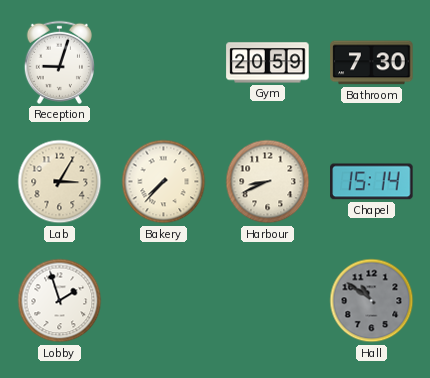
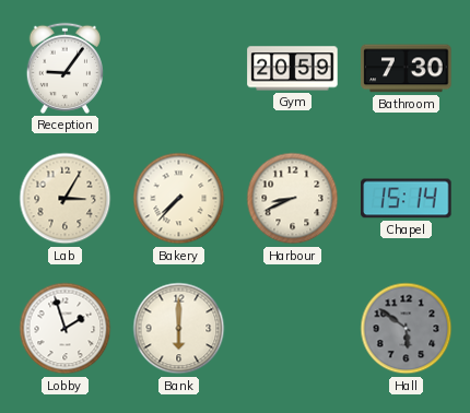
Reception: 9:03 -> 9:06
Bank: none -> 6:00
Hall: 10:51 -> 5:51
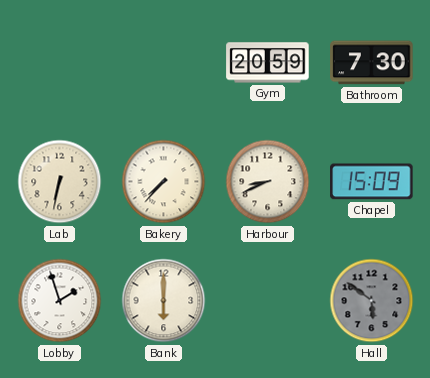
Reception: 9:06 -> none
Lab: 3:05 -> 6:32
Chapel: 15:14 -> 15:09
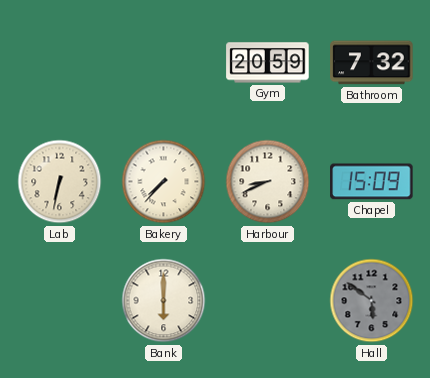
Bathroom: 7:30 -> 7:32
Lobby: 1:57 -> none
